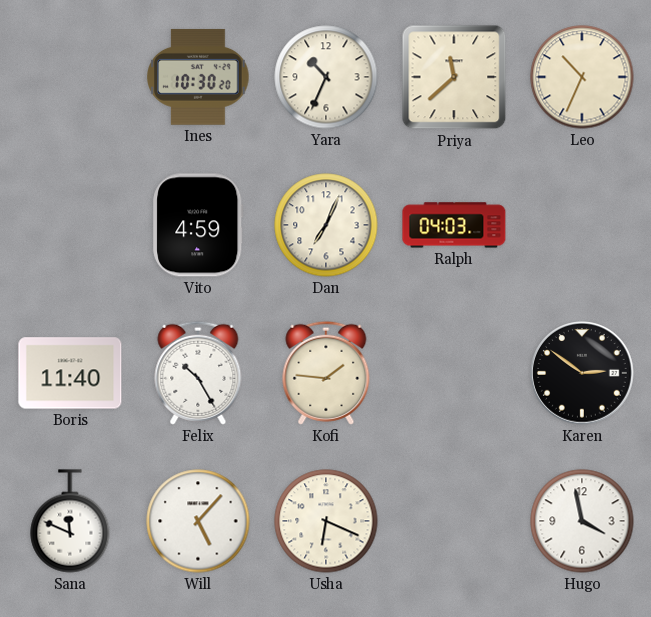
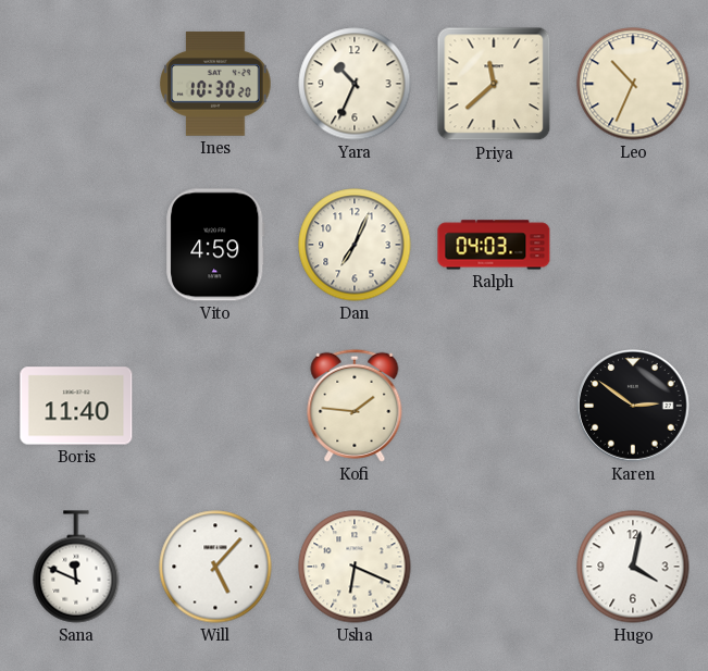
Felix: 10:25 -> none
Hugo: 3:58 -> 4:02
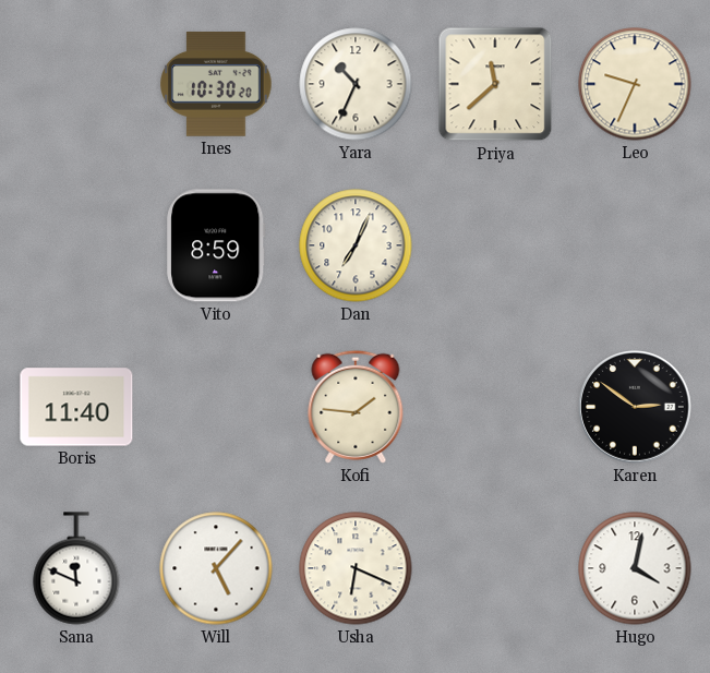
Leo: 10:34 -> 9:34
Vito: 4:59 -> 8:59
Ralph: 04:03 -> none
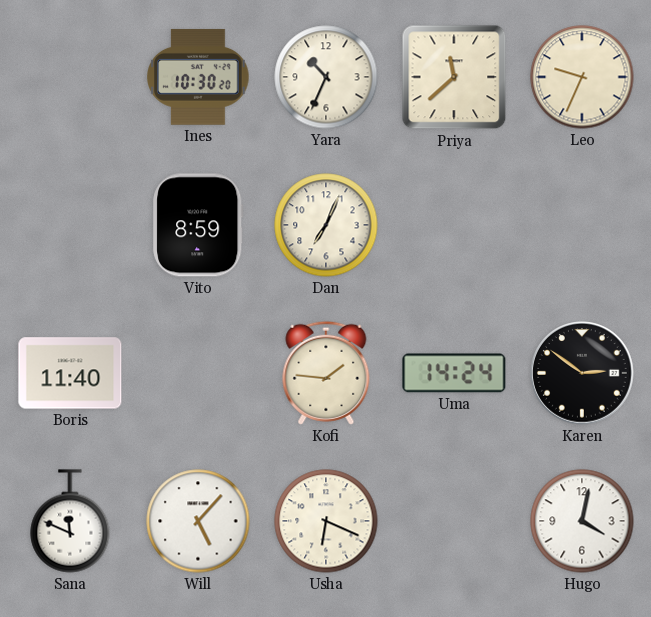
Uma: none -> 14:24
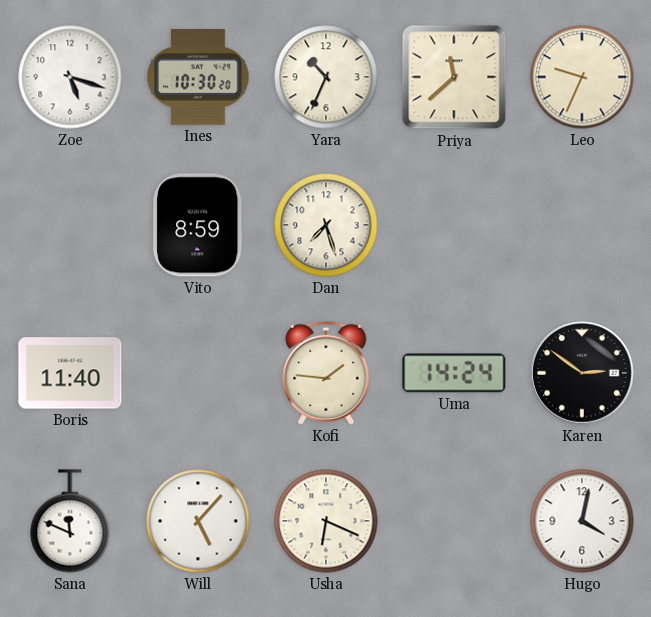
Zoe: none -> 5:18
Dan: 7:04 -> 7:27
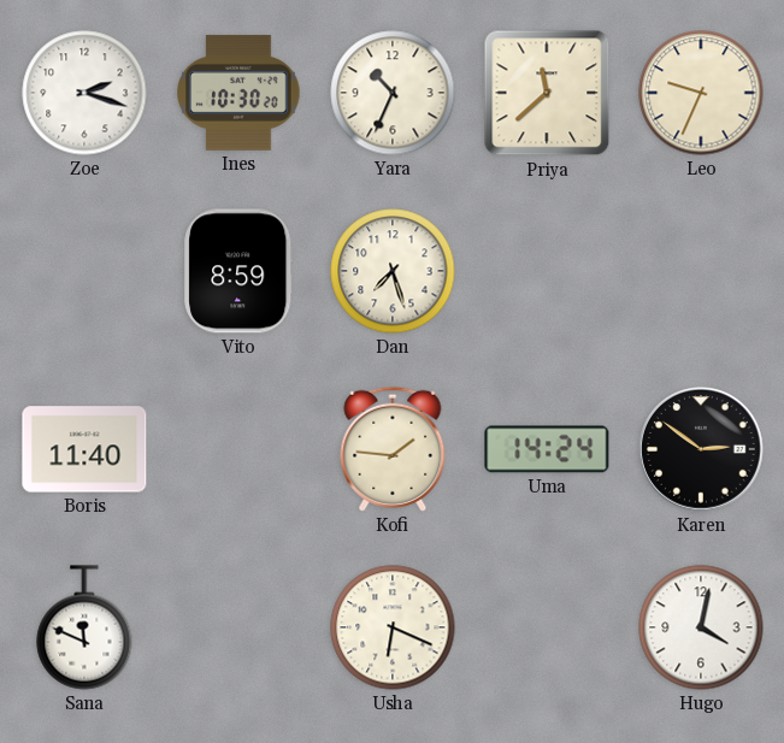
Zoe: 5:18 -> 2:18
Will: 5:07 -> none
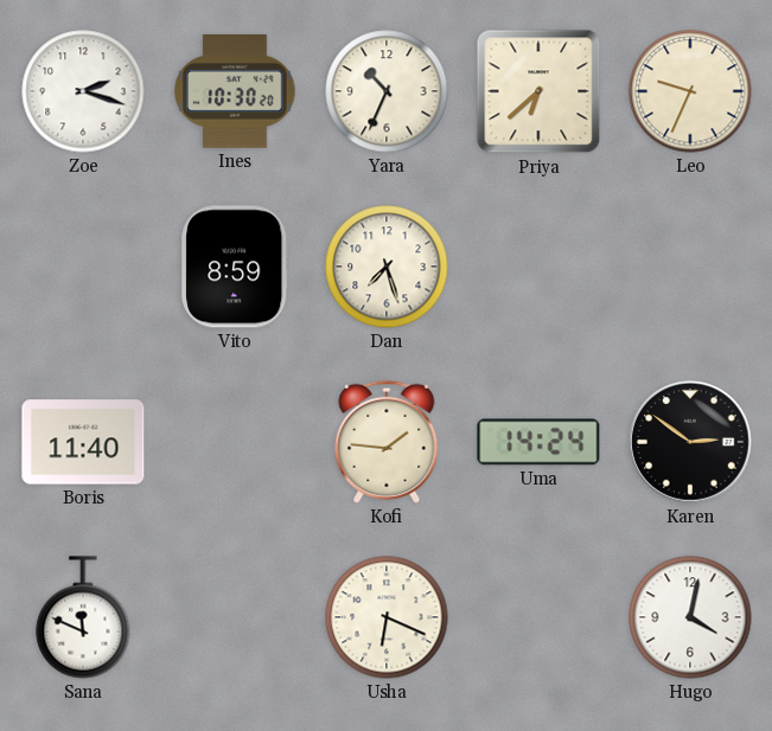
Priya: 11:38 -> 6:38
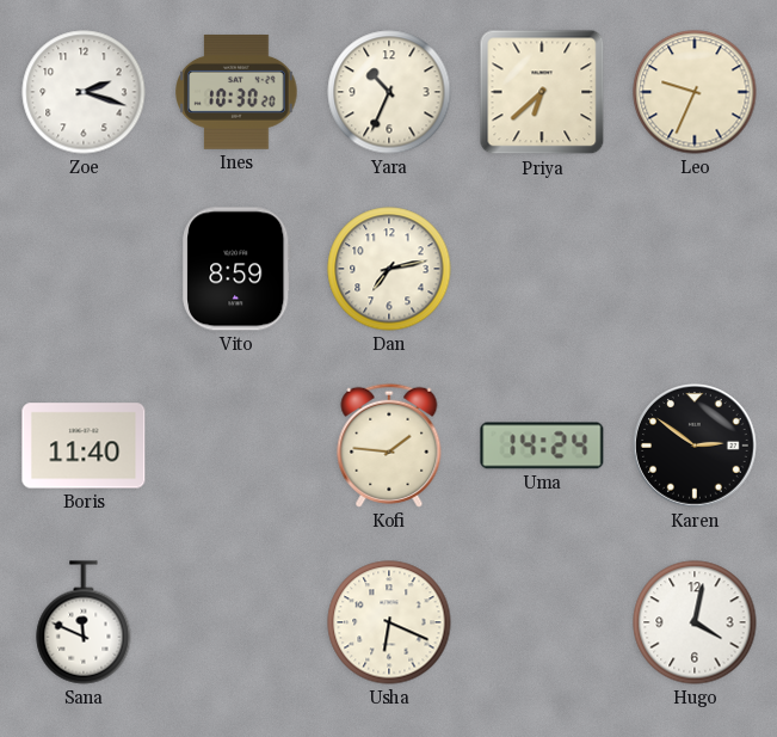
Dan: 7:27 -> 7:13
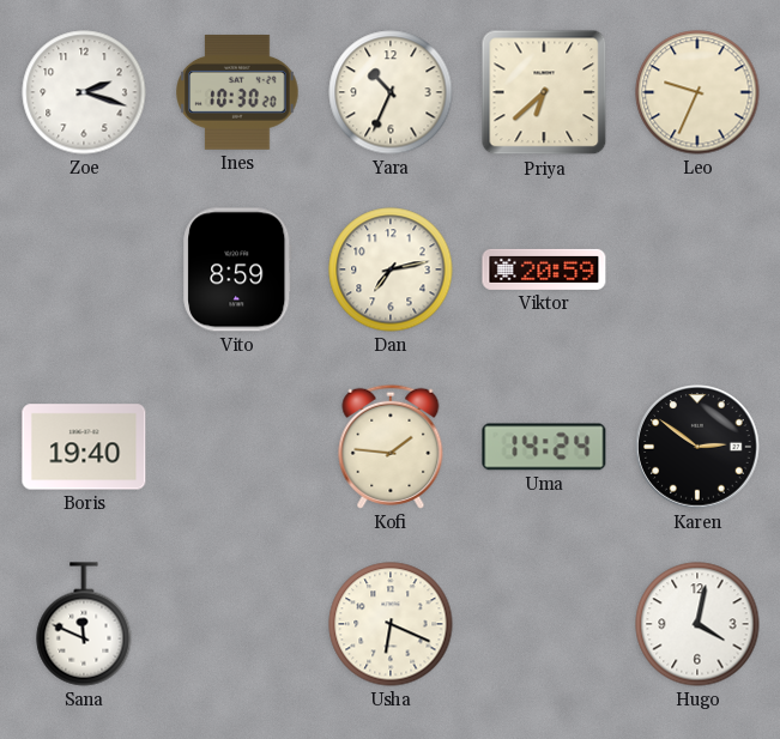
Viktor: none -> 20:59
Boris: 11:40 -> 19:40
